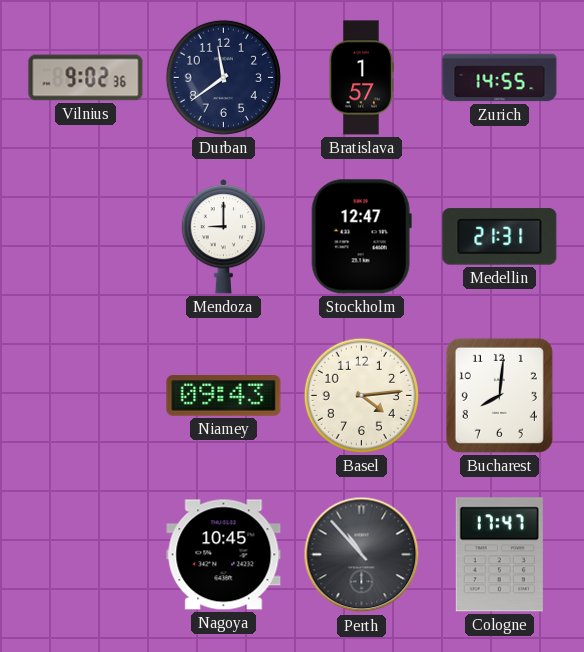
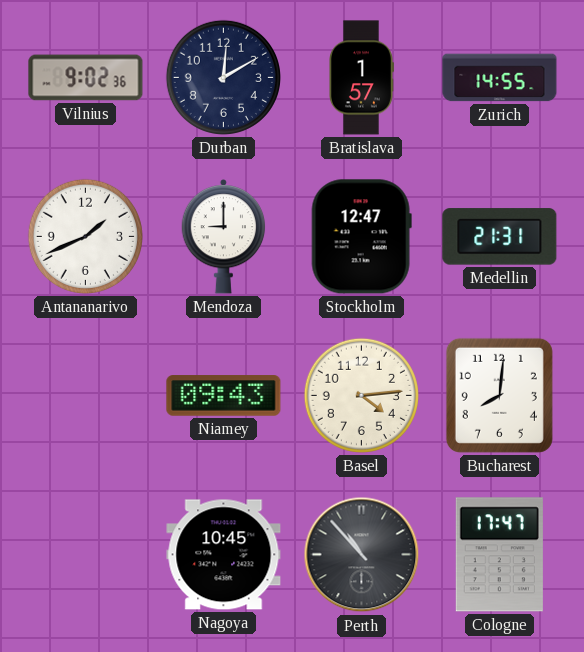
Durban: 11:39 -> 12:10
Antananarivo: none -> 1:41
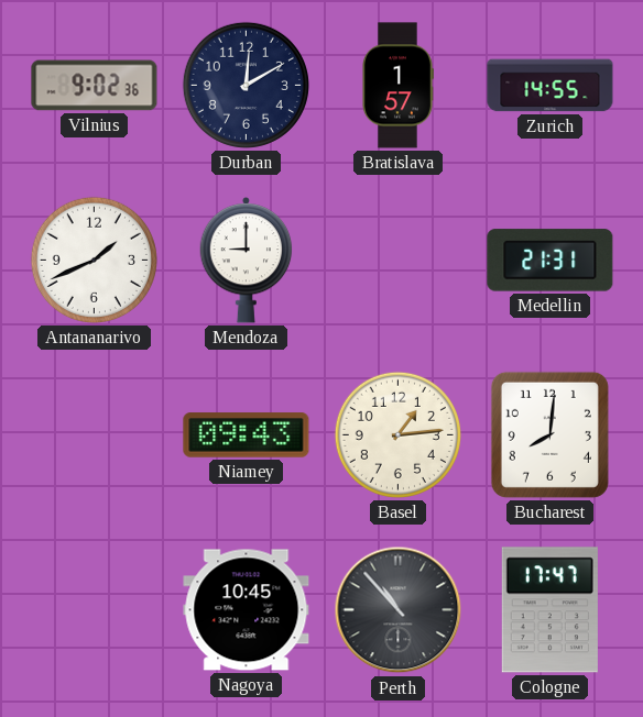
Stockholm: 12:47 -> none
Basel: 4:14 -> 1:14
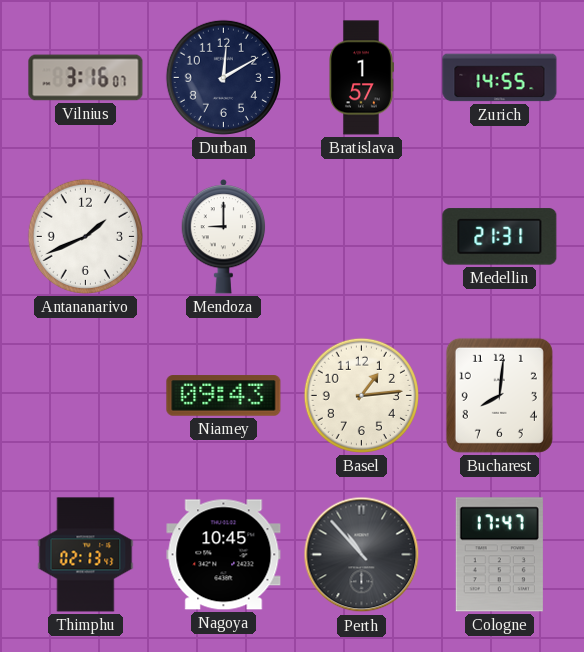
Vilnius: 9:02 -> 3:16
Thimphu: none -> 02:13
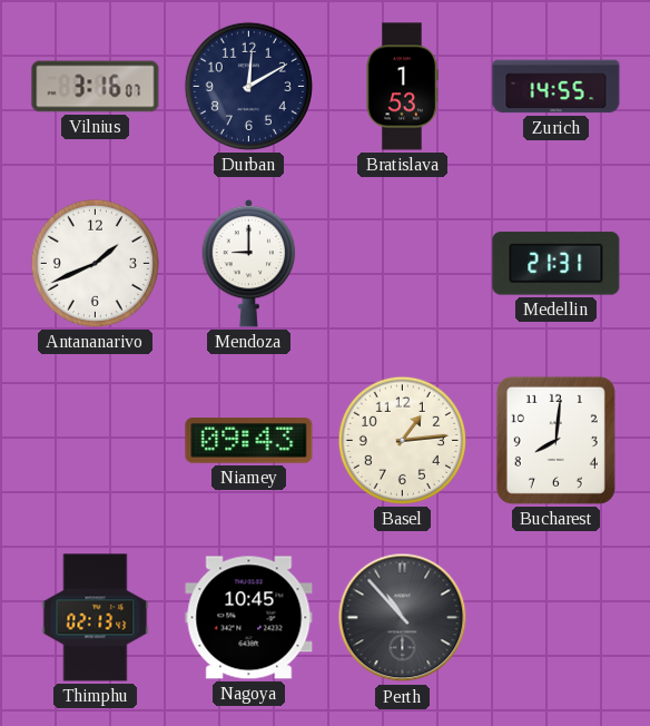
Bratislava: 1:57 -> 1:53
Cologne: 17:47 -> none
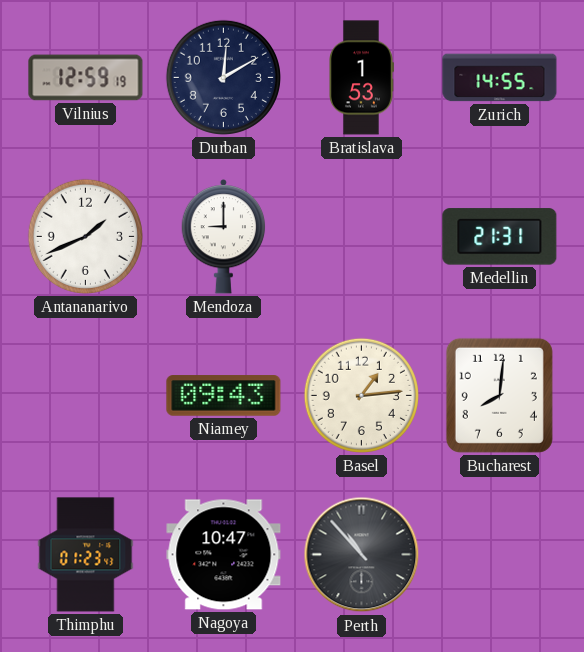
Vilnius: 3:16 -> 12:59
Thimphu: 02:13 -> 01:23
Nagoya: 10:45 -> 10:47
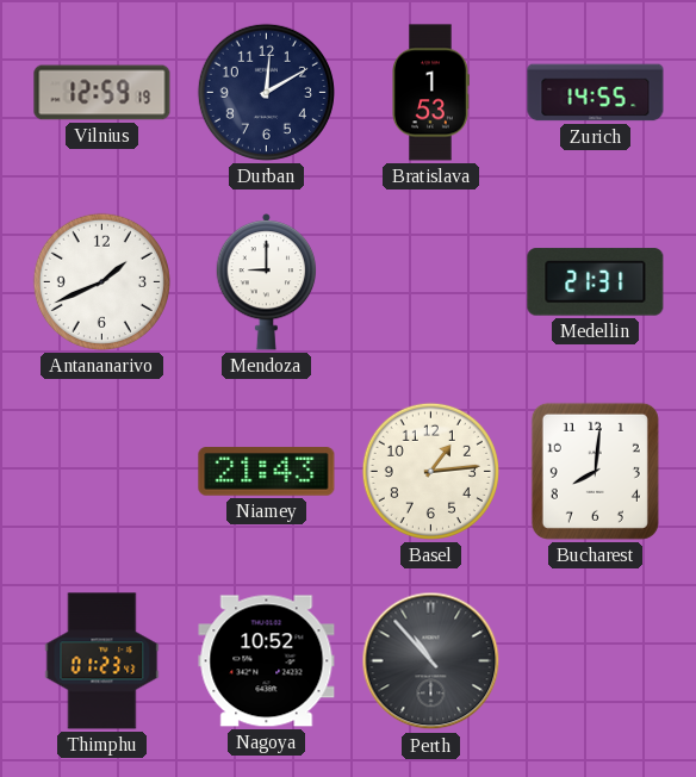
Niamey: 09:43 -> 21:43
Nagoya: 10:47 -> 10:52
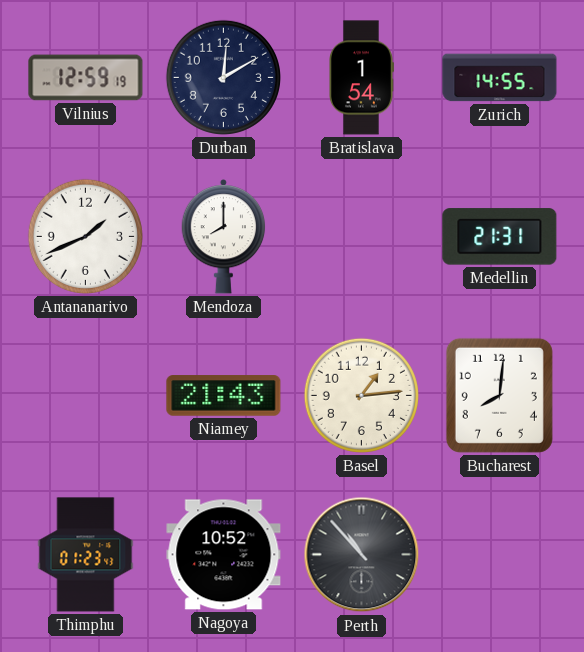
Bratislava: 1:53 -> 1:54
Mendoza: 9:00 -> 8:00
